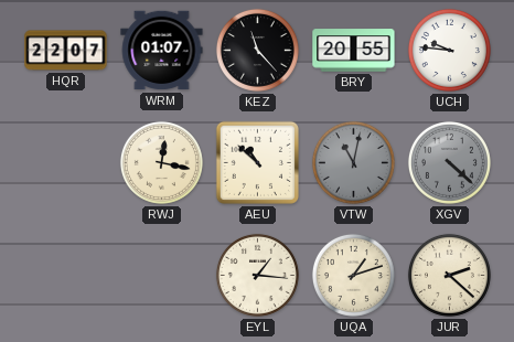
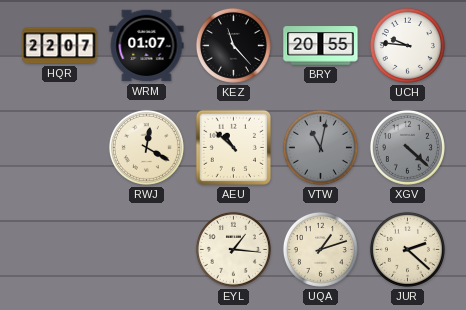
RWJ: 12:17 -> 12:20
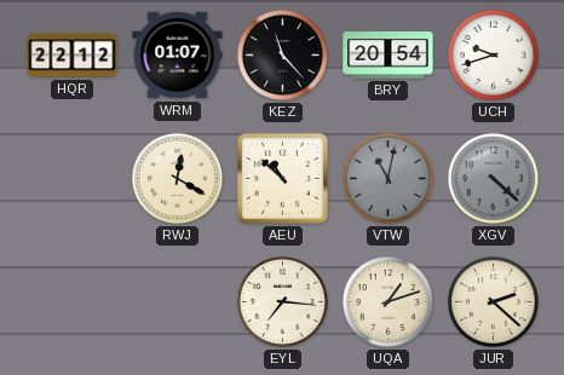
HQR: 22:07 -> 22:12
BRY: 20:55 -> 20:54
UCH: 9:46 -> 9:42
EYL: 1:16 -> 7:16
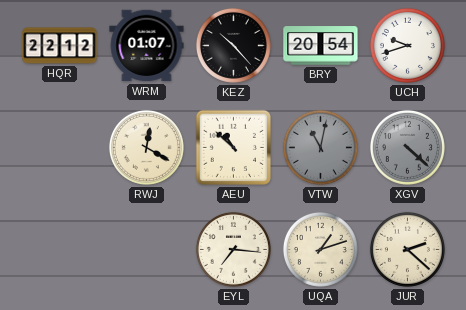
KEZ: 11:23 -> 10:23
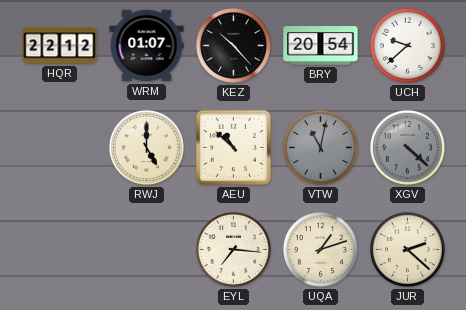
UCH: 9:42 -> 9:38
RWJ: 12:20 -> 5:00
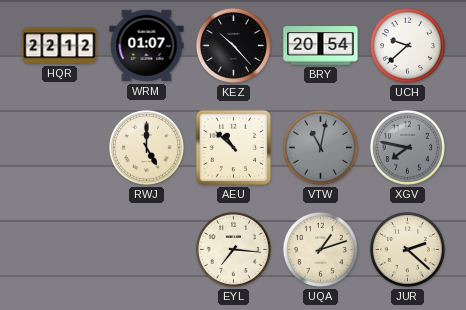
XGV: 4:22 -> 7:47
